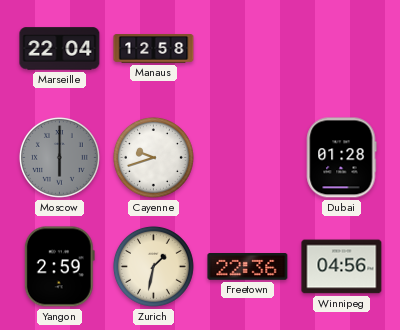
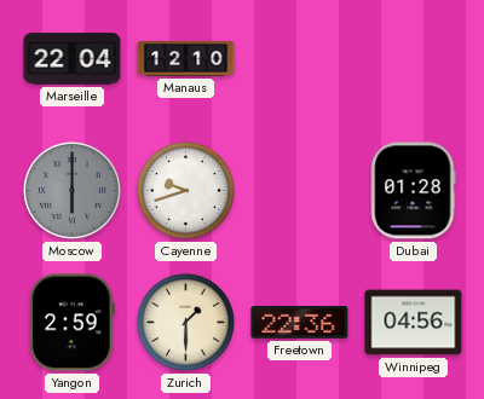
Manaus: 12:58 -> 12:10
Zurich: 1:32 -> 1:30
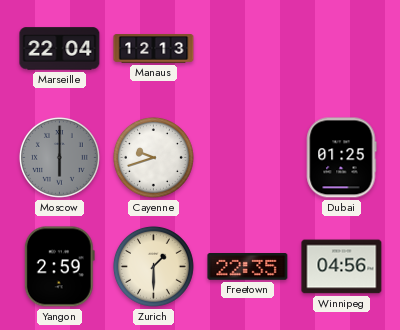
Manaus: 12:10 -> 12:13
Dubai: 01:28 -> 01:25
Freetown: 22:36 -> 22:35
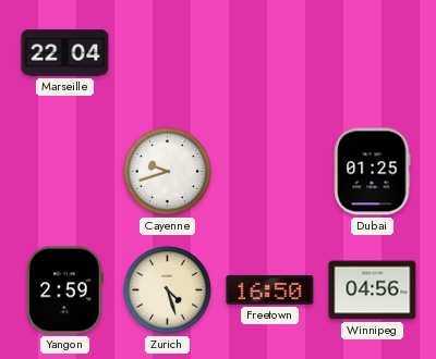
Manaus: 12:13 -> none
Moscow: 6:00 -> none
Zurich: 1:30 -> 4:27
Freetown: 22:35 -> 16:50
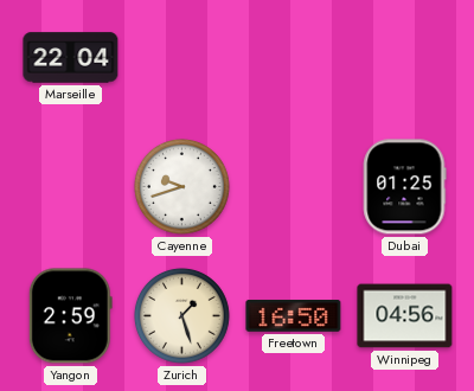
Zurich: 4:27 -> 1:27
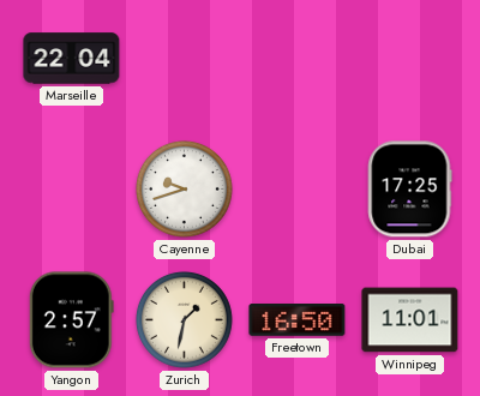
Dubai: 01:25 -> 17:25
Yangon: 2:59 -> 2:57
Zurich: 1:27 -> 1:32
Winnipeg: 04:56 -> 11:01
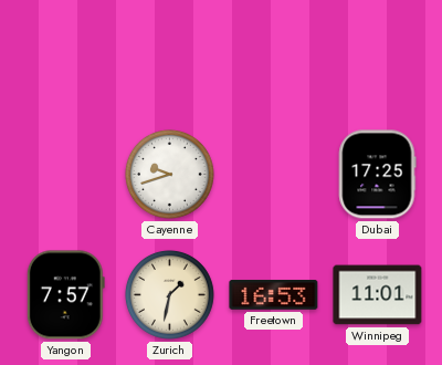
Marseille: 22:04 -> none
Yangon: 2:57 -> 7:57
Freetown: 16:50 -> 16:53
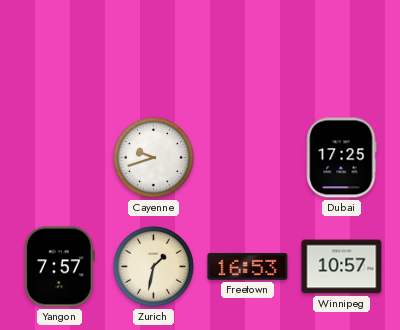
Winnipeg: 11:01 -> 10:57
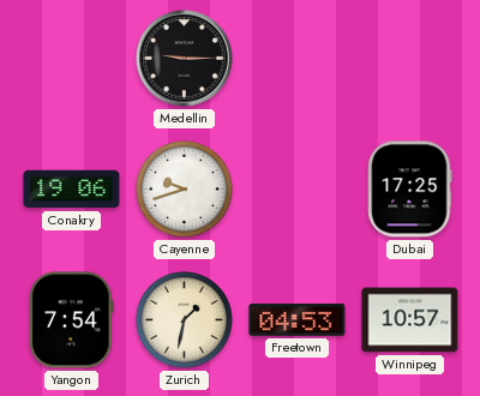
Medellin: none -> 9:15
Conakry: none -> 19:06
Yangon: 7:57 -> 7:54
Freetown: 16:53 -> 04:53
